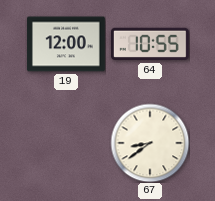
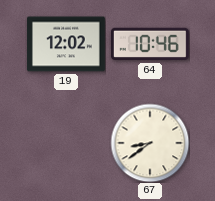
19: 12:00 -> 12:02
64: 10:55 -> 10:46
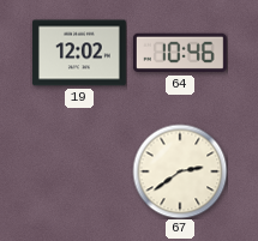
67: 8:39 -> 2:39
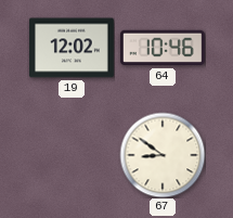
67: 2:39 -> 8:51
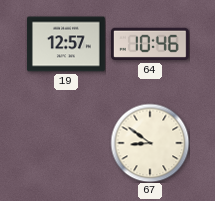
19: 12:02 -> 12:57
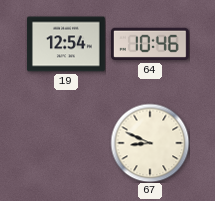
19: 12:57 -> 12:54
67: 8:51 -> 8:49
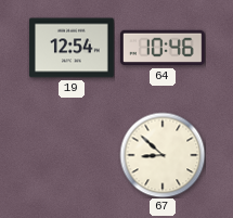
67: 8:49 -> 8:52
